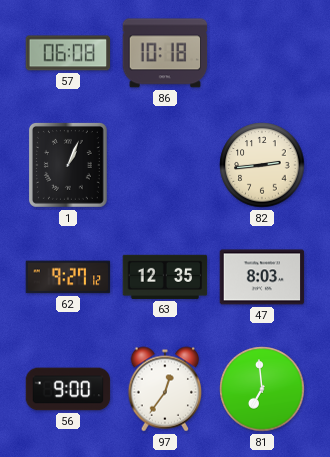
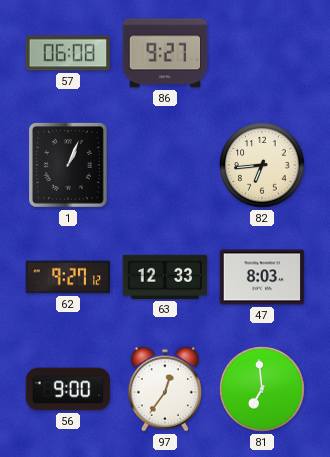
86: 10:18 -> 9:27
82: 2:44 -> 6:44
63: 12:35 -> 12:33
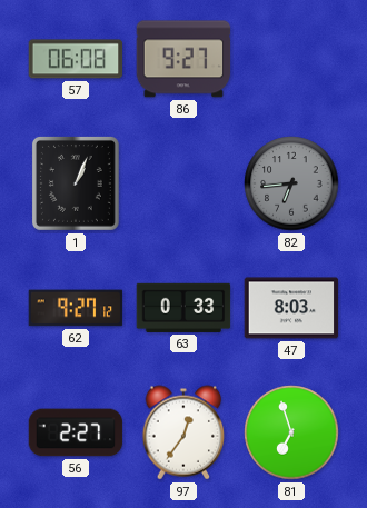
82 dial: cream -> grey
63: 12:33 -> 0:33
56: 9:00 -> 2:27
81: 6:59 -> 6:57
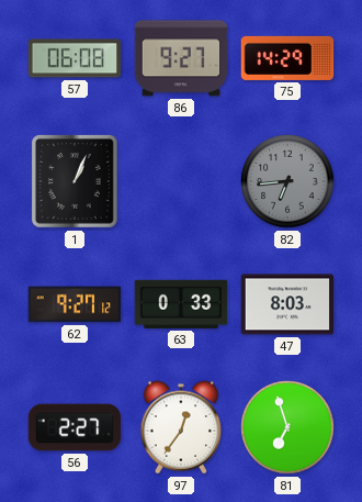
75: none -> 14:29
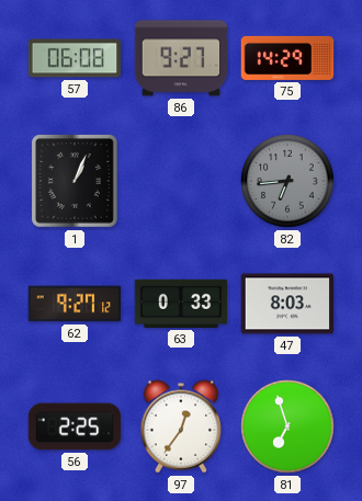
56: 2:27 -> 2:25
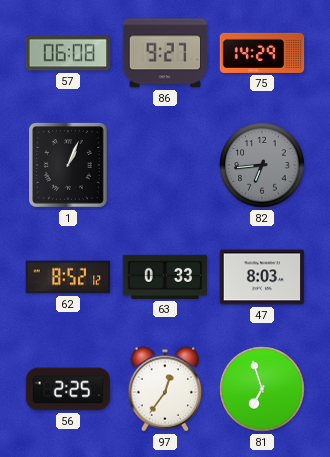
62: 9:27 -> 8:52
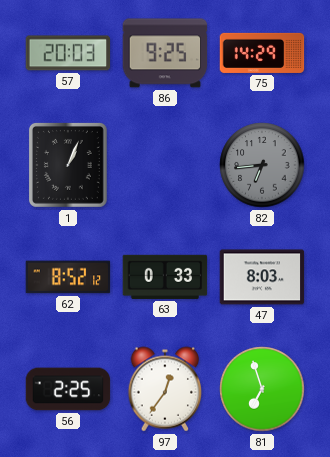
57: 06:08 -> 20:03
86: 9:27 -> 9:25
